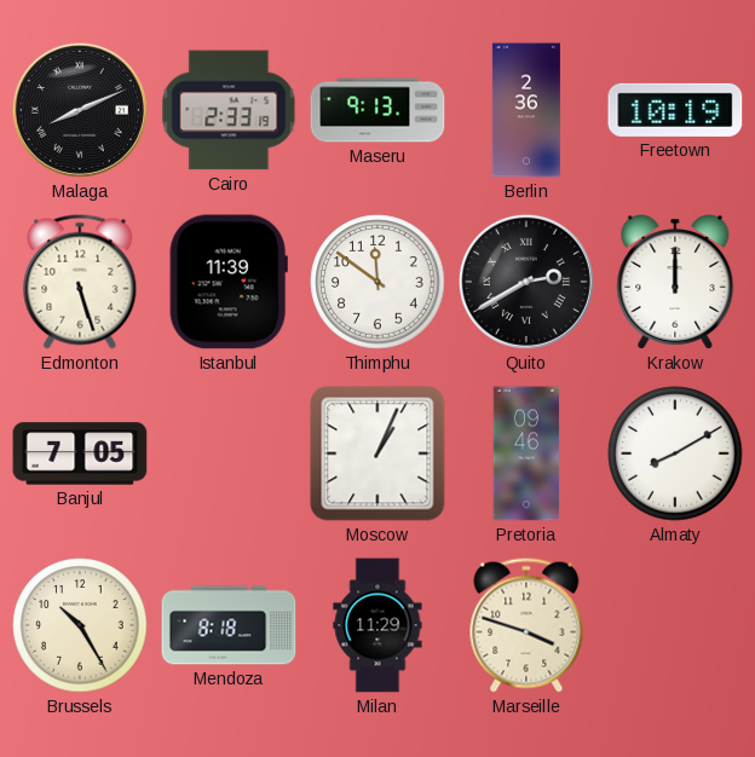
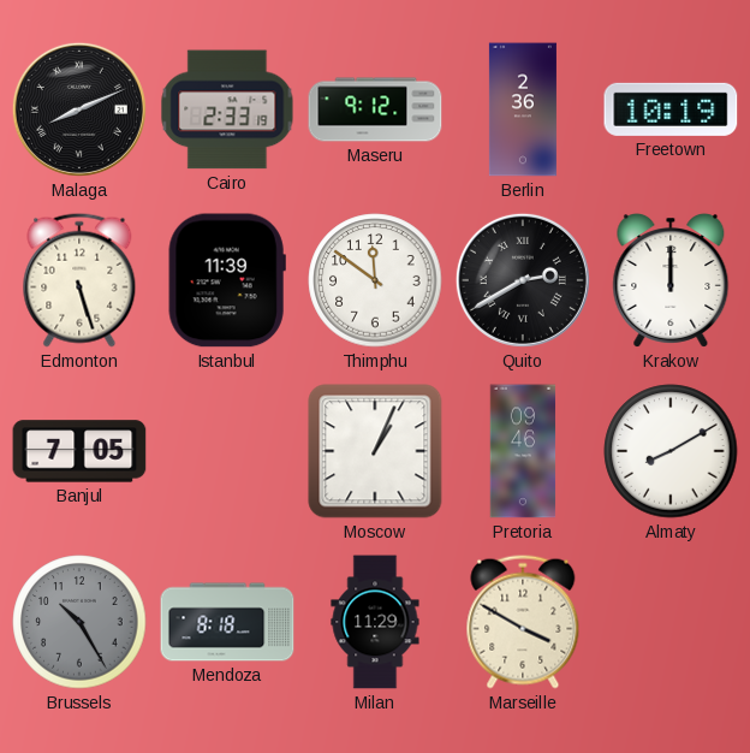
Maseru: 9:13 -> 9:12
Brussels dial: cream -> grey
Marseille: 3:48 -> 3:50
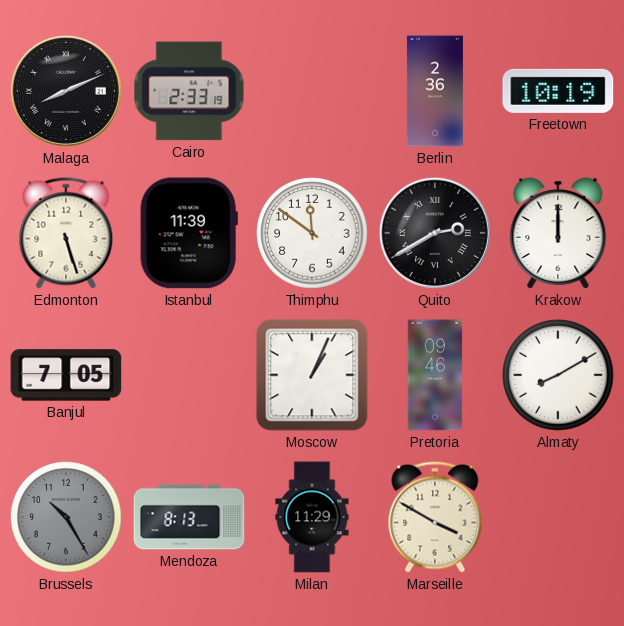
Maseru: 9:12 -> none
Mendoza: 8:18 -> 8:13
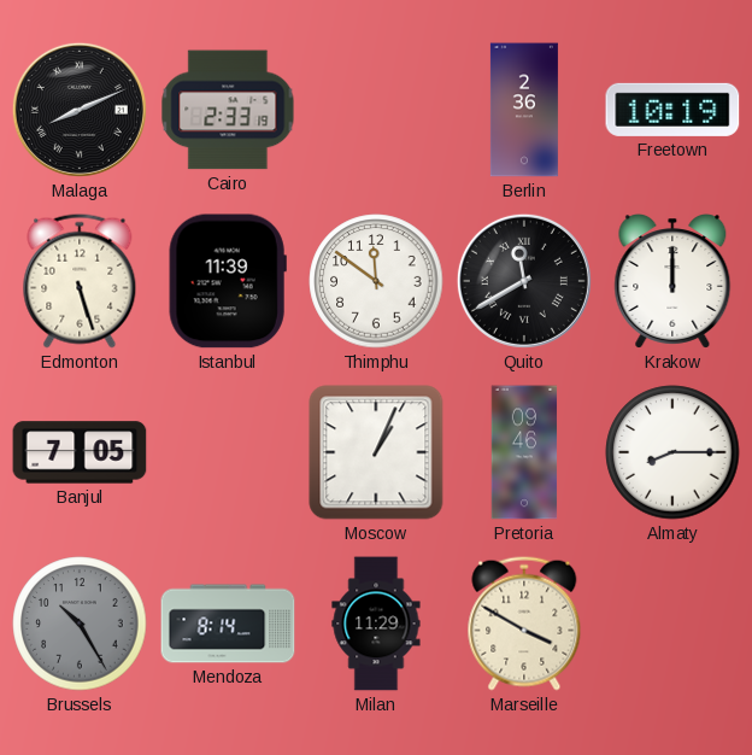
Quito: 2:40 -> 11:40
Almaty: 8:10 -> 8:15
Mendoza: 8:13 -> 8:14
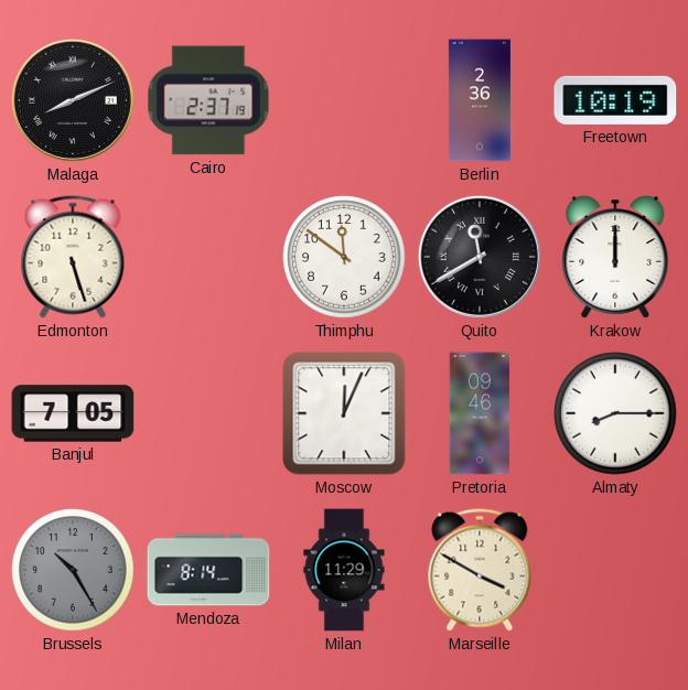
Cairo: 2:33 -> 2:37
Istanbul: 11:39 -> none
Moscow: 1:04 -> 12:04
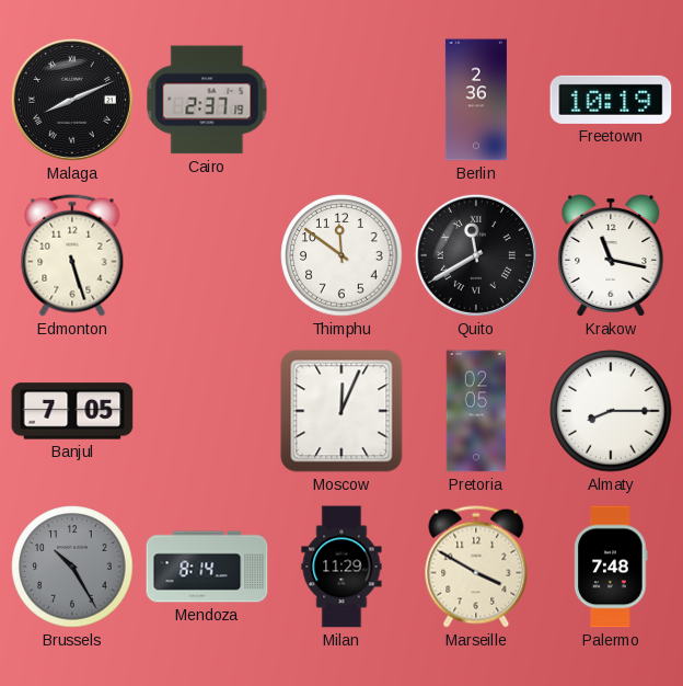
Krakow: 12:00 -> 11:17
Pretoria: 09:46 -> 02:05
Palermo: none -> 7:48
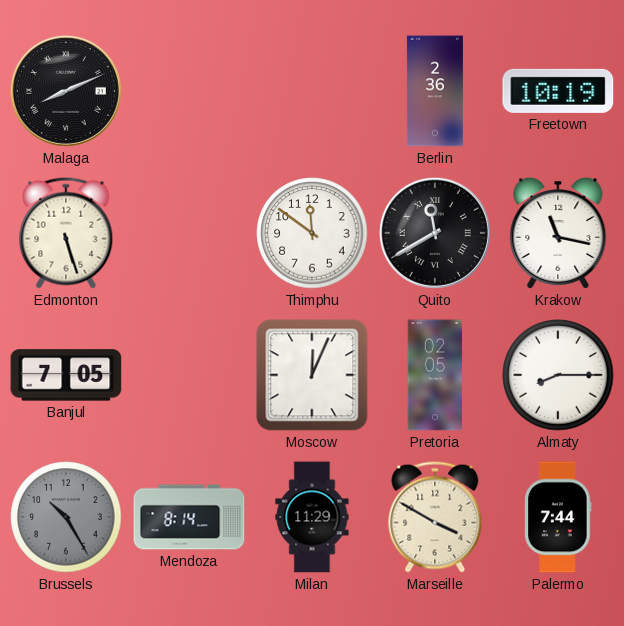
Cairo: 2:37 -> none
Palermo: 7:48 -> 7:44
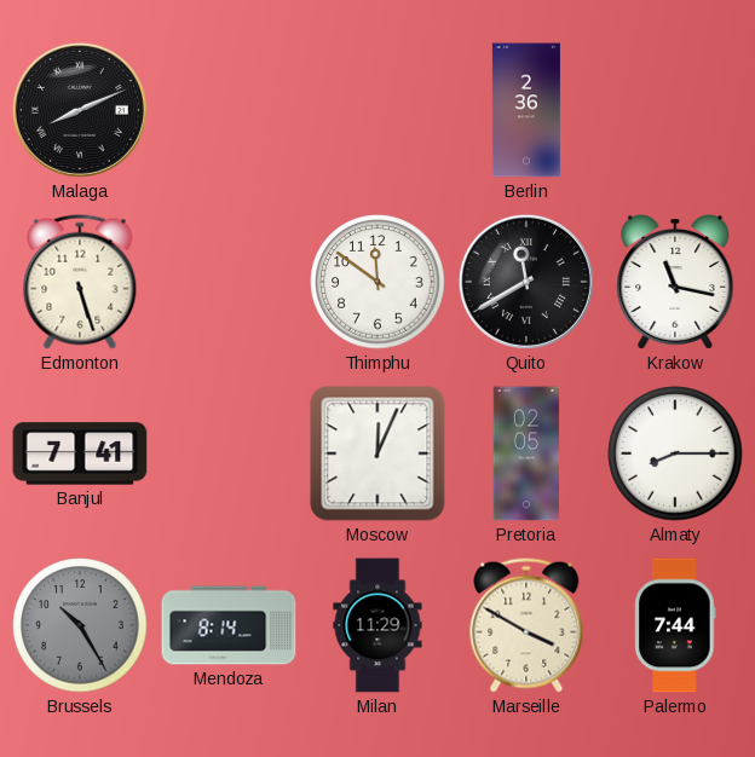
Freetown: 10:19 -> none
Banjul: 7:05 -> 7:41
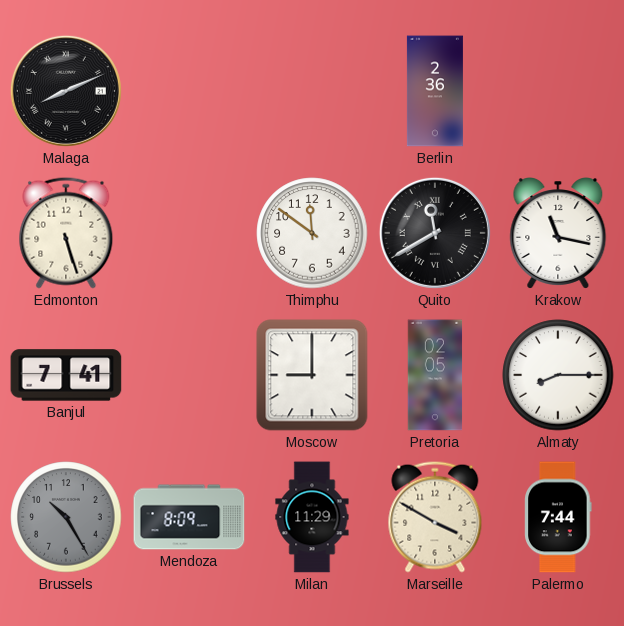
Moscow: 12:04 -> 9:00
Mendoza: 8:14 -> 8:09
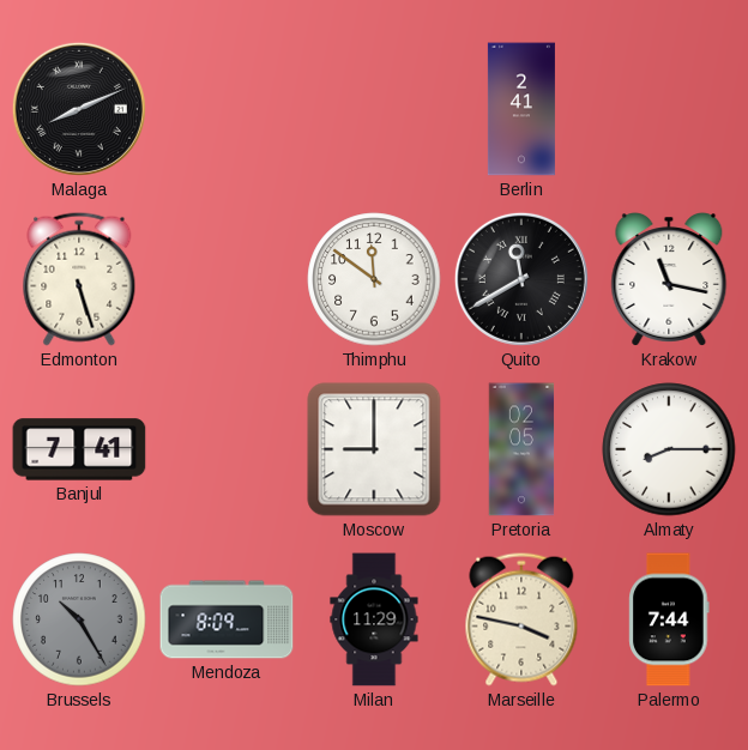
Berlin: 2:36 -> 2:41
Marseille: 3:50 -> 3:47
